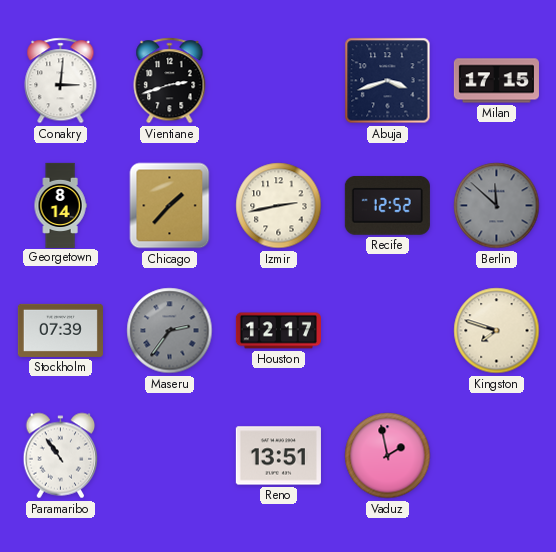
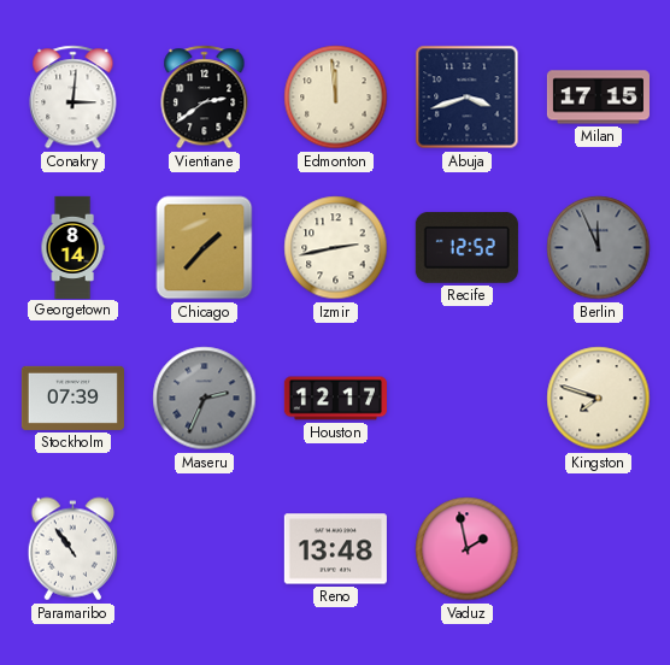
Vientiane: 2:42 -> 2:39
Edmonton: none -> 11:59
Berlin: 11:52 -> 11:56
Maseru: 2:36 -> 2:34
Reno: 13:51 -> 13:48
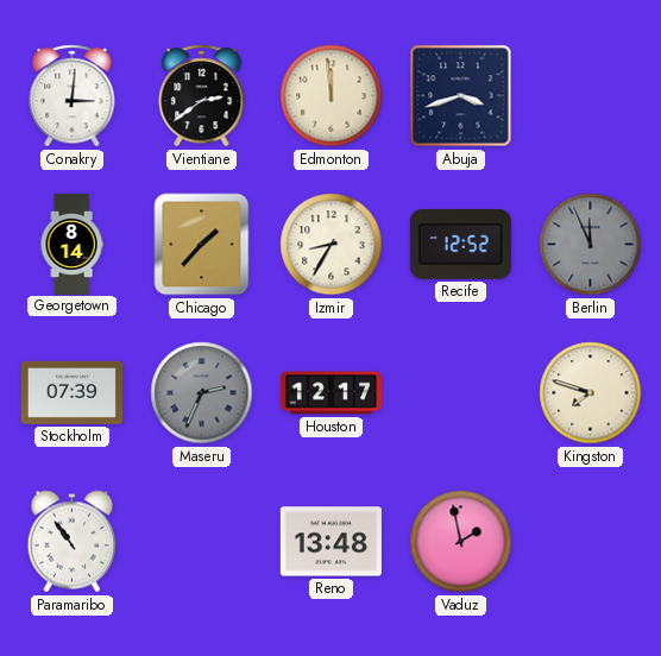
Milan: 17:15 -> none
Izmir: 2:43 -> 8:35
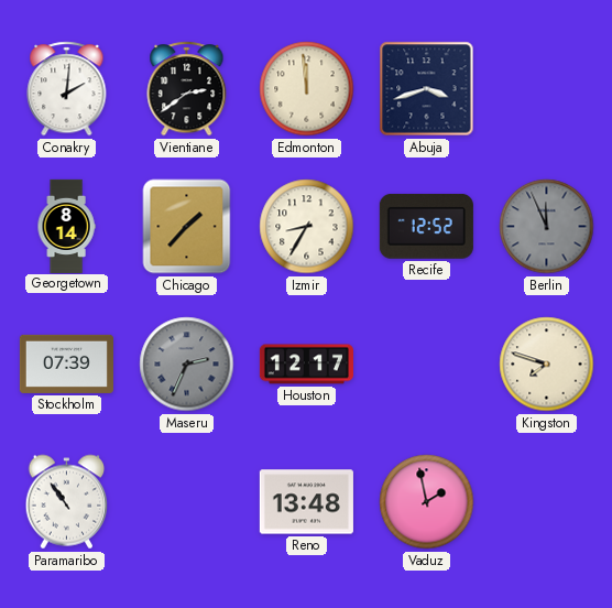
Conakry: 3:01 -> 2:01
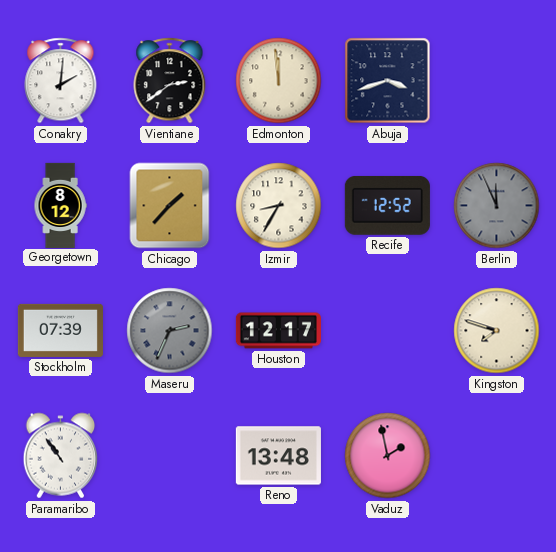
Georgetown: 8:14 -> 8:12
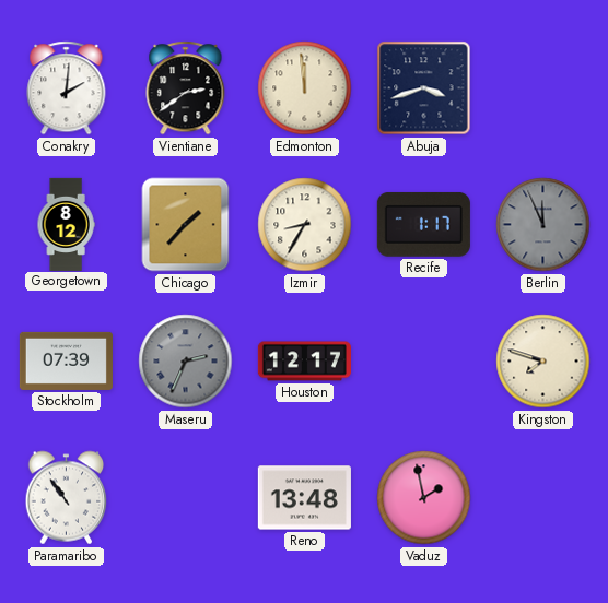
Recife: 12:52 -> 1:17
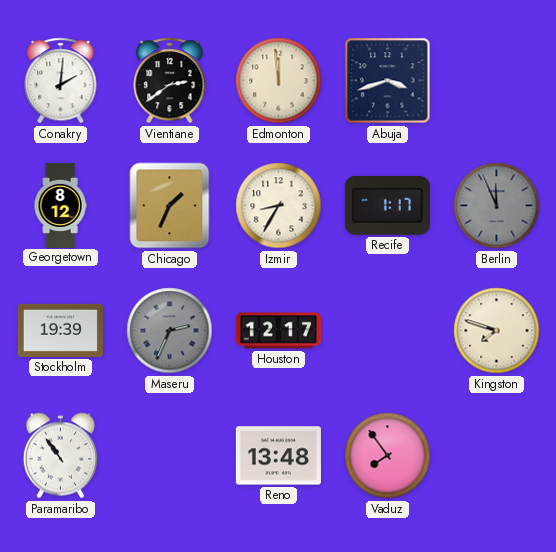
Chicago: 1:37 -> 1:34
Stockholm: 07:39 -> 19:39
Vaduz: 1:58 -> 7:54
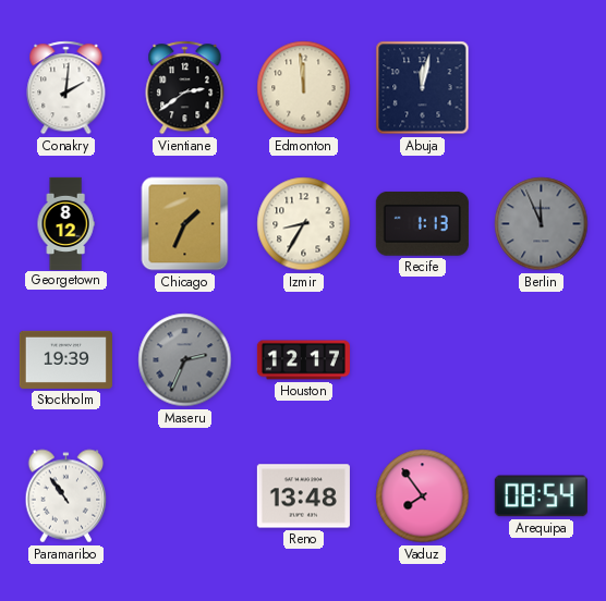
Abuja: 3:42 -> 12:02
Recife: 1:17 -> 1:13
Kingston: 7:48 -> none
Arequipa: none -> 08:54
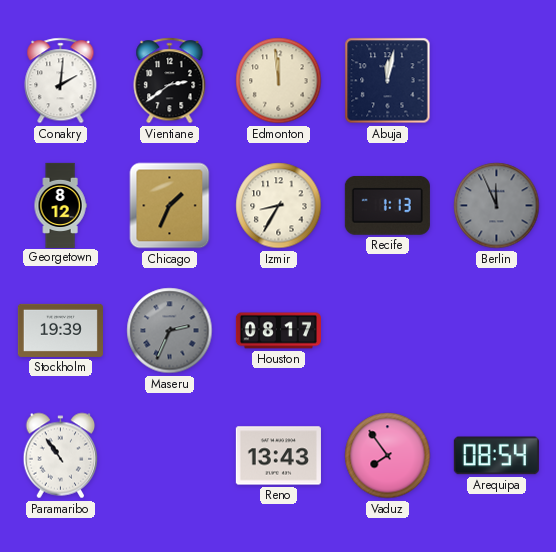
Houston: 12:17 -> 08:17
Reno: 13:48 -> 13:43
